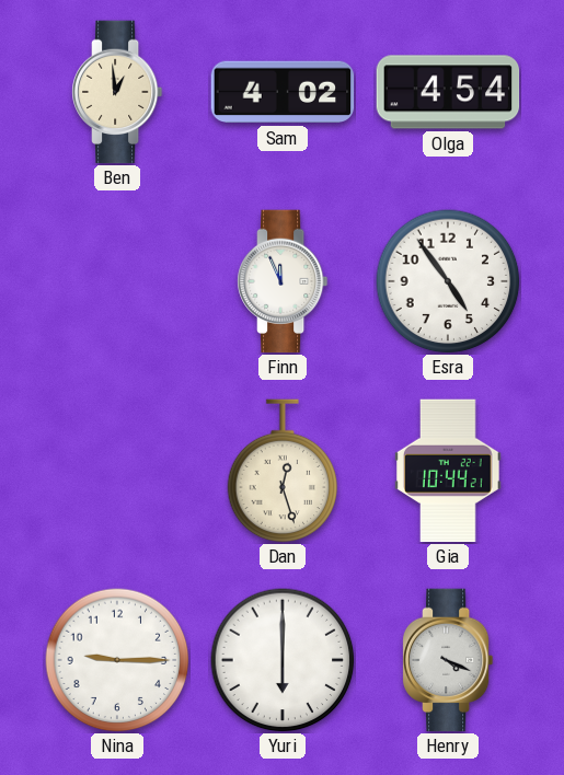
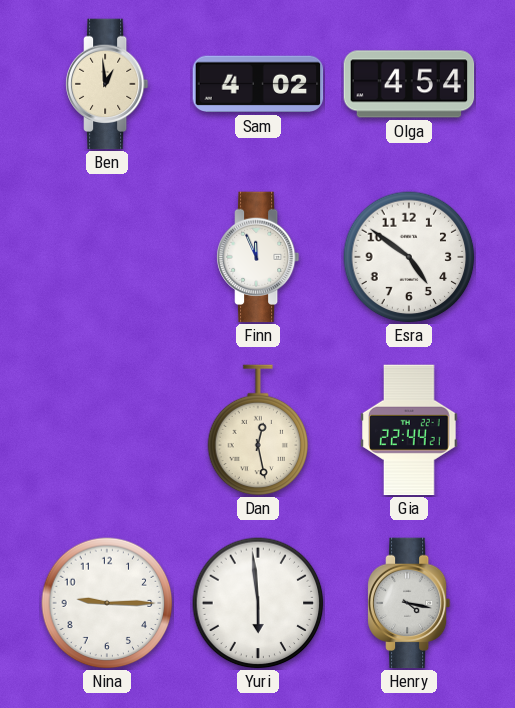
Esra: 4:54 -> 4:51
Dan: 12:27 -> 12:28
Gia: 10:44 -> 22:44
Yuri: 6:00 -> 5:59
Henry: 4:19 -> 4:17
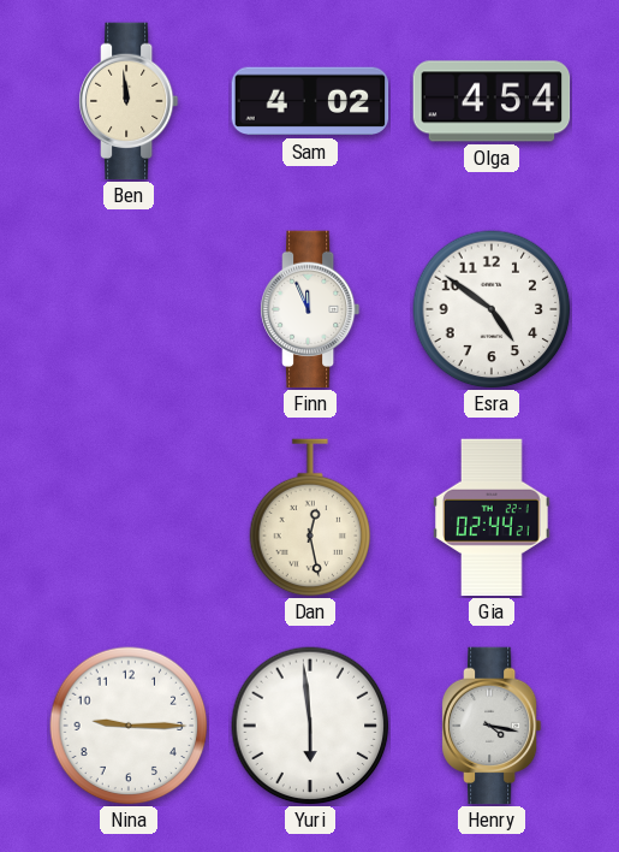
Ben: 12:59 -> 11:59
Gia: 22:44 -> 02:44
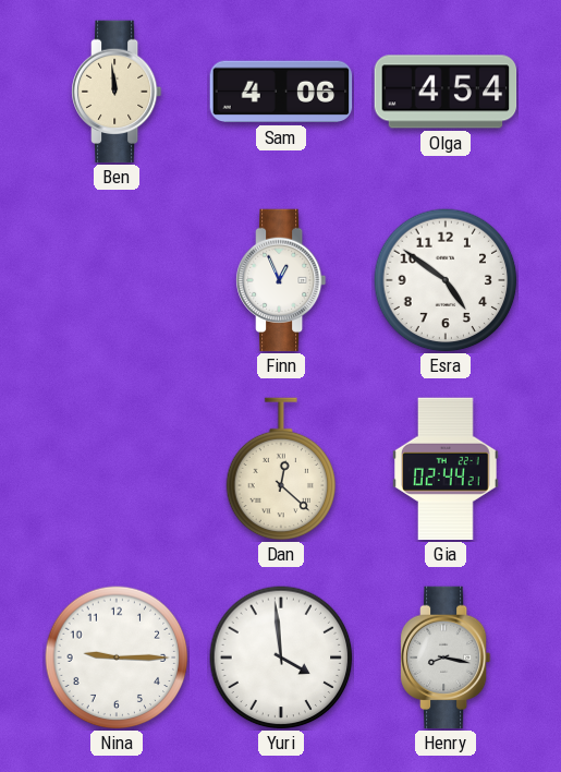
Sam: 4:02 -> 4:06
Finn: 11:56 -> 12:56
Dan: 12:28 -> 12:22
Yuri: 5:59 -> 3:59
Henry: 4:17 -> 8:17
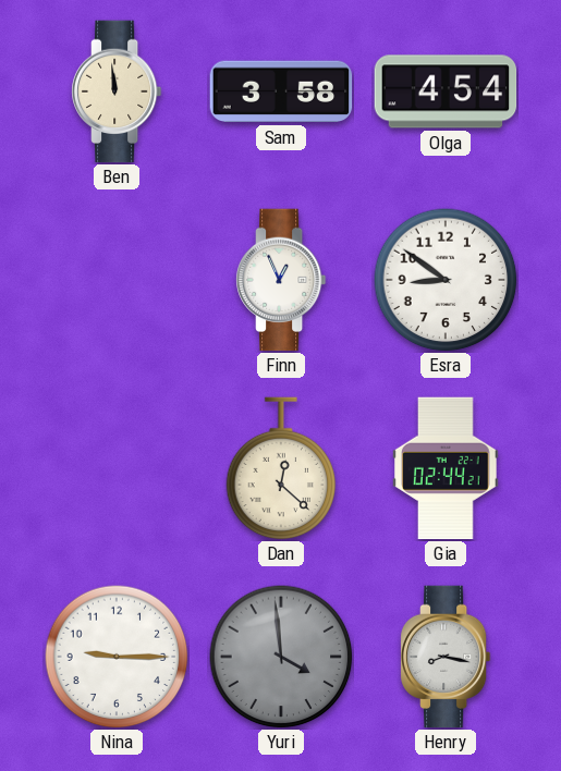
Sam: 4:06 -> 3:58
Esra: 4:51 -> 8:51
Yuri dial: white -> grey
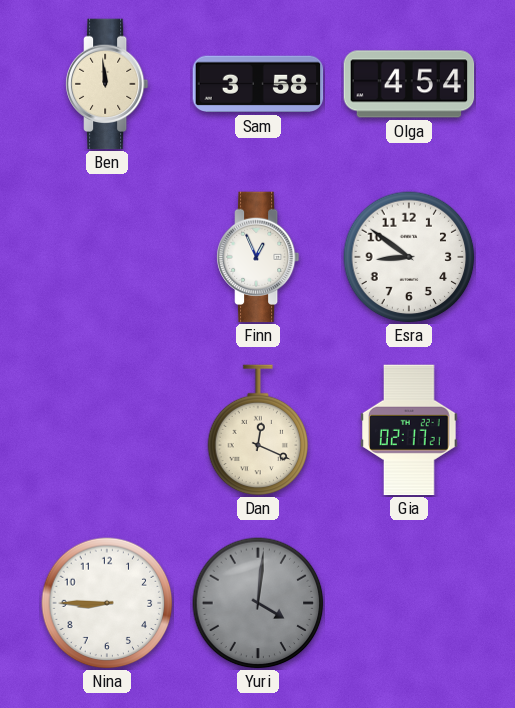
Dan: 12:22 -> 12:19
Gia: 02:44 -> 02:17
Nina: 9:15 -> 8:45
Yuri: 3:59 -> 4:01
Henry: 8:17 -> none
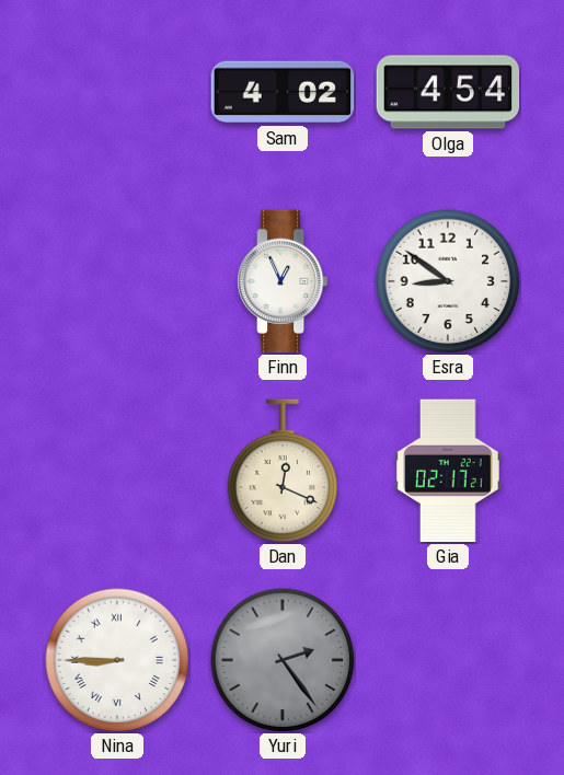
Ben: 11:59 -> none
Sam: 3:58 -> 4:02
Nina numerals: Arabic -> Roman
Yuri: 4:01 -> 2:24
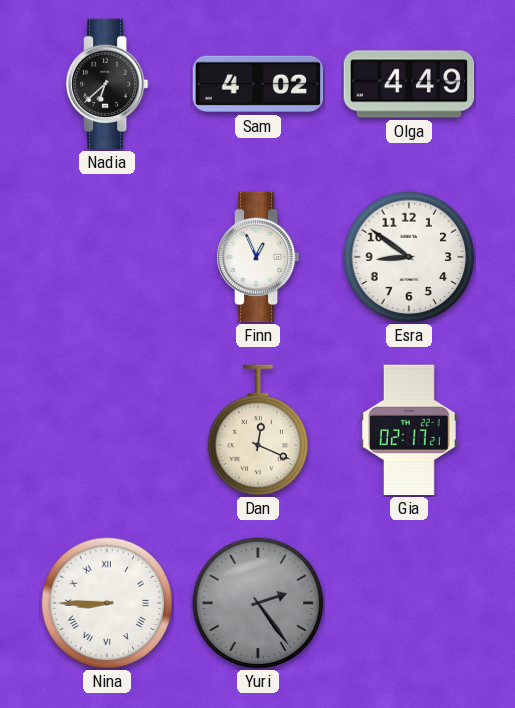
Nadia: none -> 6:38
Olga: 4:54 -> 4:49
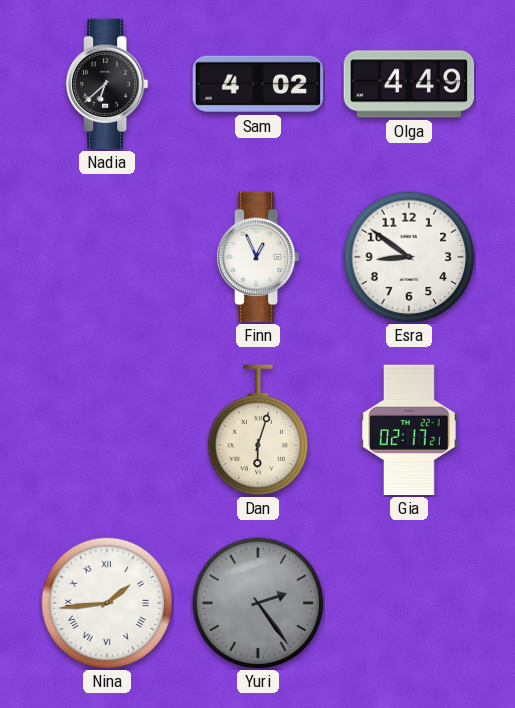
Dan: 12:19 -> 6:03
Nina: 8:45 -> 1:44
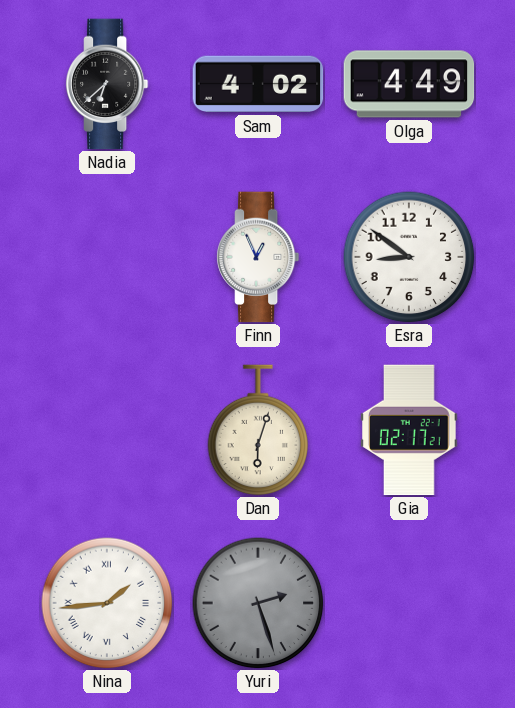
Yuri: 2:24 -> 2:27
